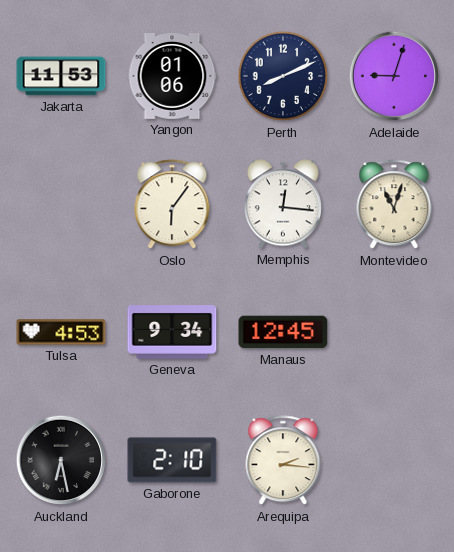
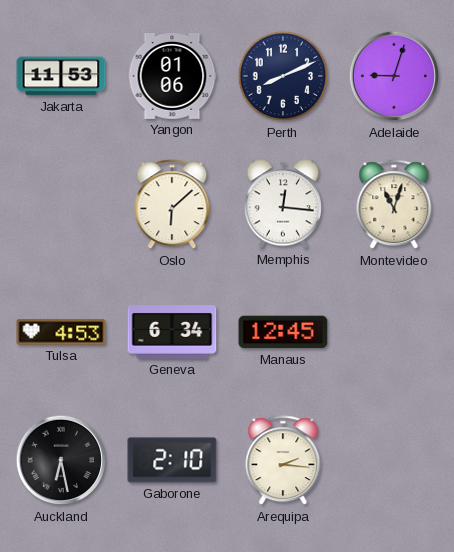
Oslo: 6:06 -> 6:08
Geneva: 9:34 -> 6:34
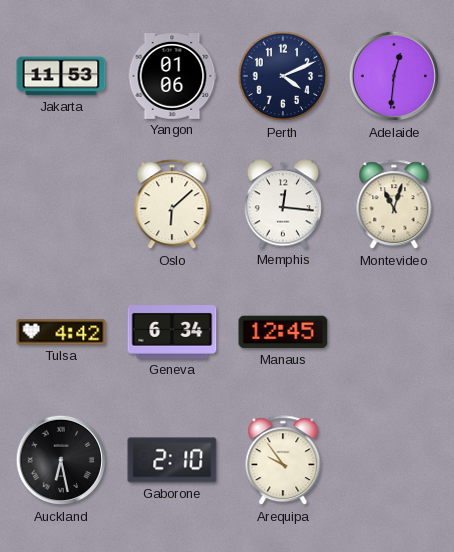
Perth: 8:11 -> 4:11
Adelaide: 9:03 -> 12:31
Tulsa: 4:53 -> 4:42
Arequipa: 2:16 -> 9:54
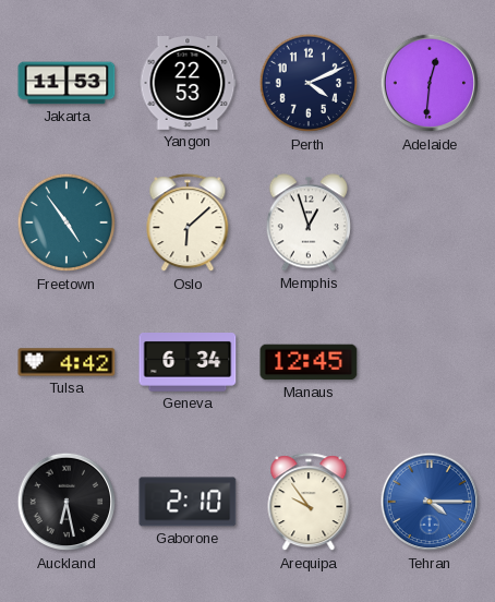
Yangon: 01:06 -> 22:53
Freetown: none -> 4:54
Memphis: 12:16 -> 12:57
Montevideo: 11:03 -> none
Tehran: none -> 4:15
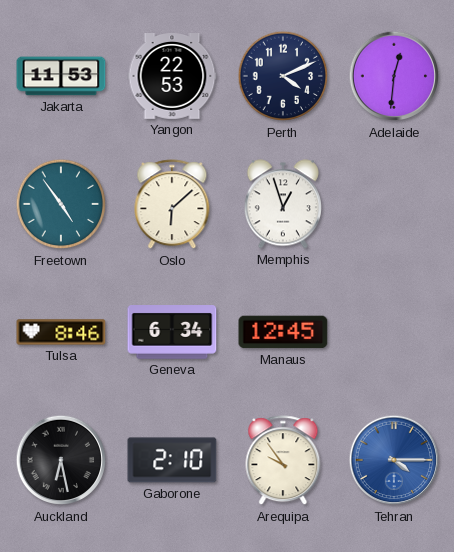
Tulsa: 4:42 -> 8:46
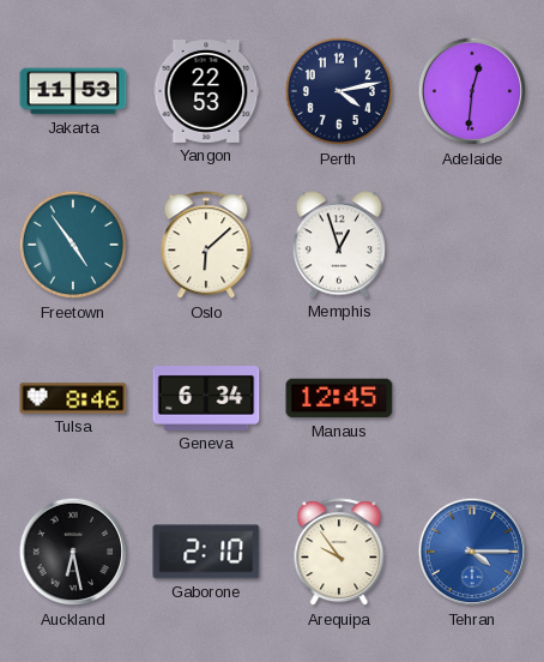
Perth: 4:11 -> 4:13
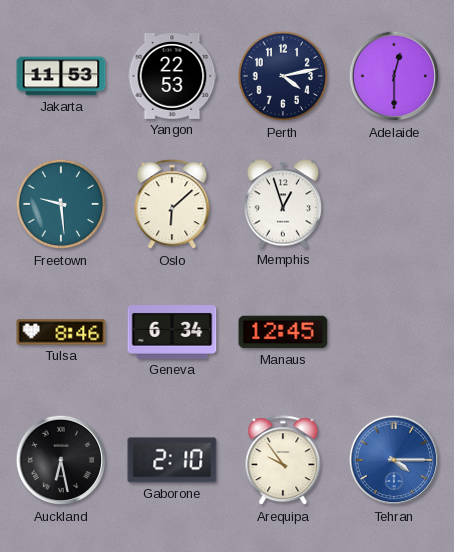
Adelaide: 12:31 -> 12:30
Freetown: 4:54 -> 9:29
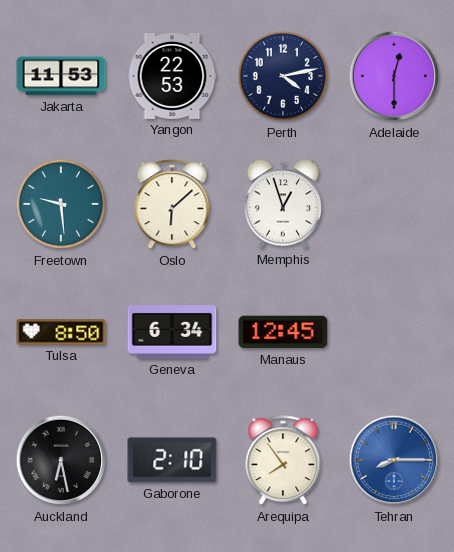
Tulsa: 8:46 -> 8:50
Arequipa: 9:54 -> 7:54
Tehran: 4:15 -> 8:15
